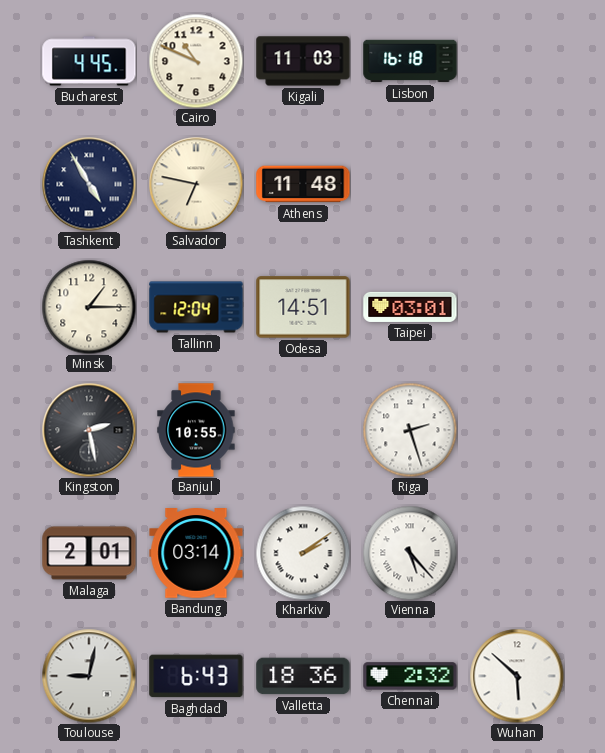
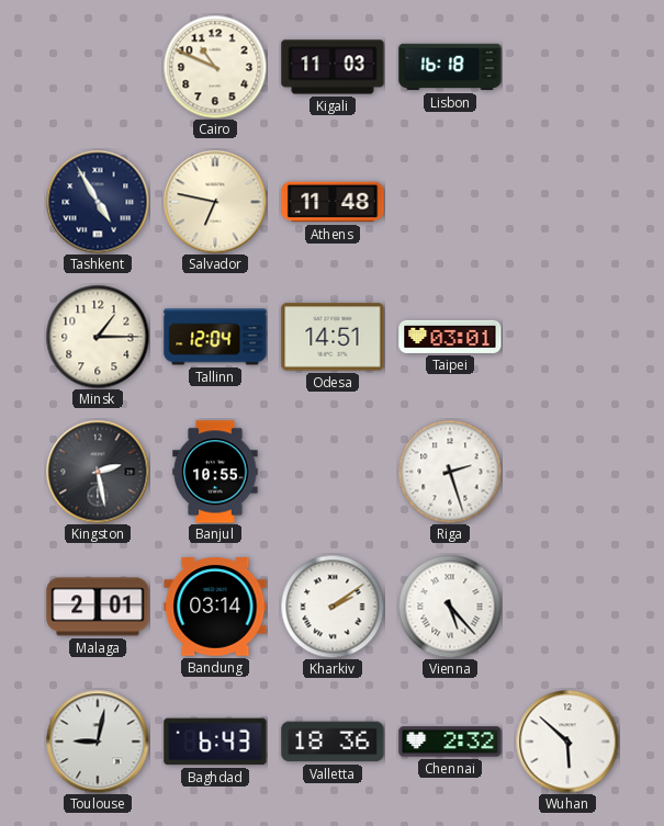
Bucharest: 4:45 -> none
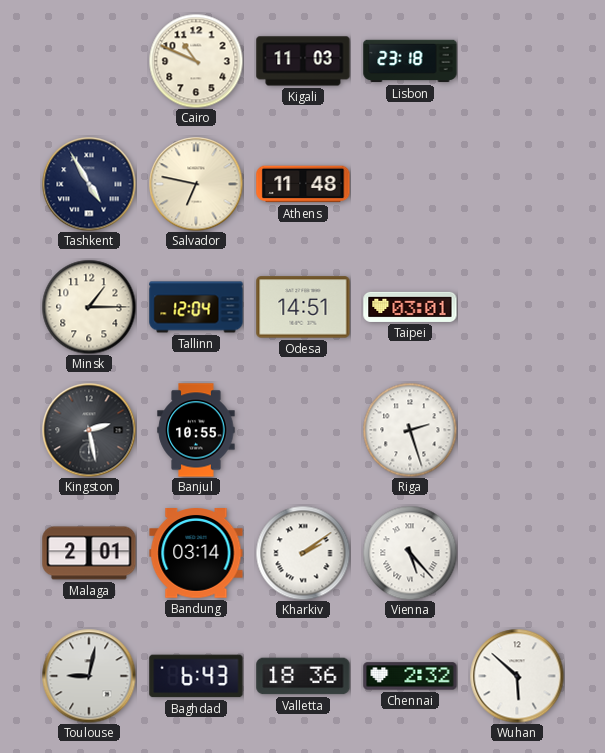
Lisbon: 16:18 -> 23:18
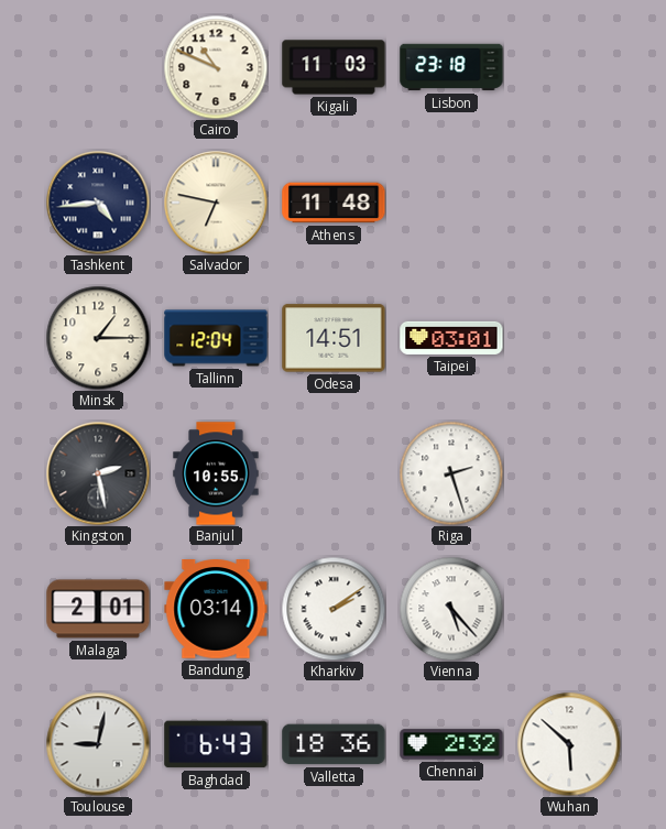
Tashkent: 4:55 -> 4:44
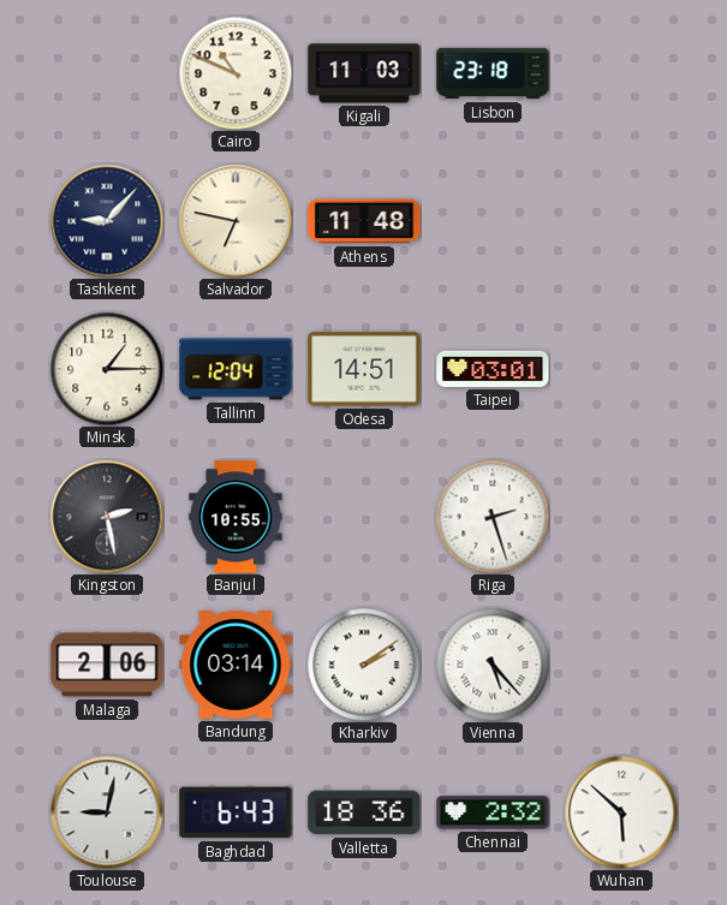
Tashkent: 4:44 -> 9:07
Malaga: 2:01 -> 2:06
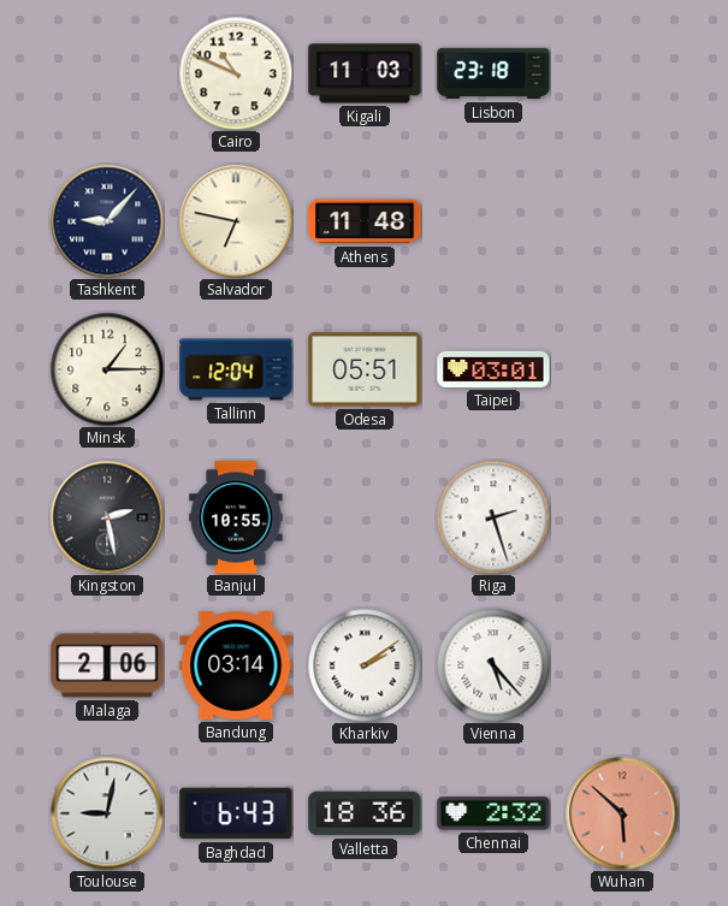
Odesa: 14:51 -> 05:51
Wuhan dial: white -> salmon
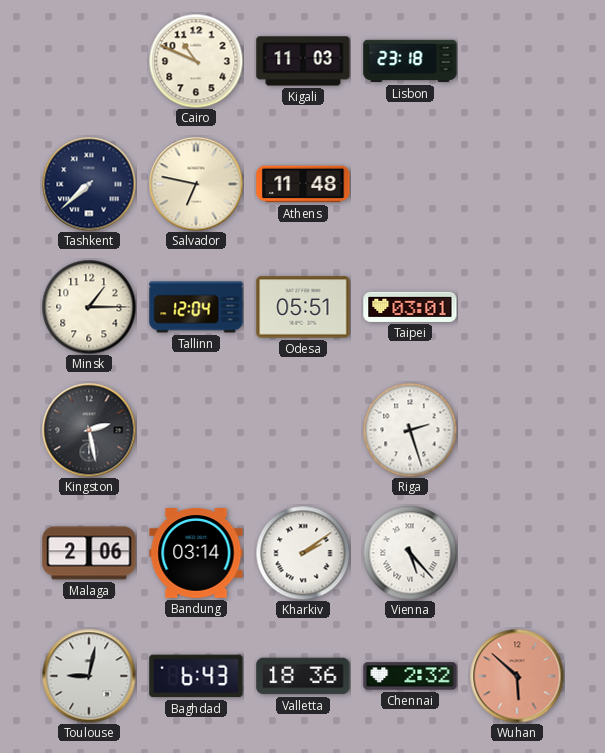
Tashkent: 9:07 -> 7:38
Banjul: 10:55 -> none
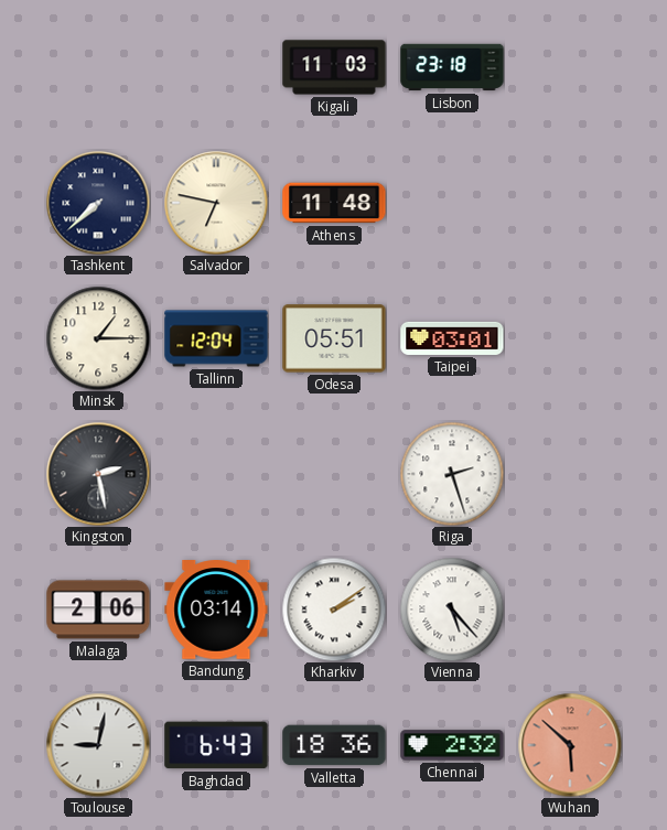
Cairo: 10:49 -> none
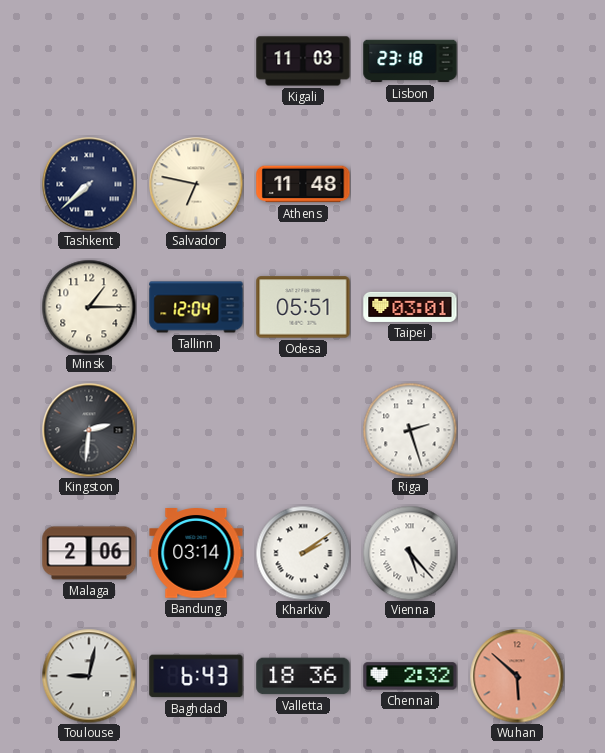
Kingston: 2:28 -> 2:31
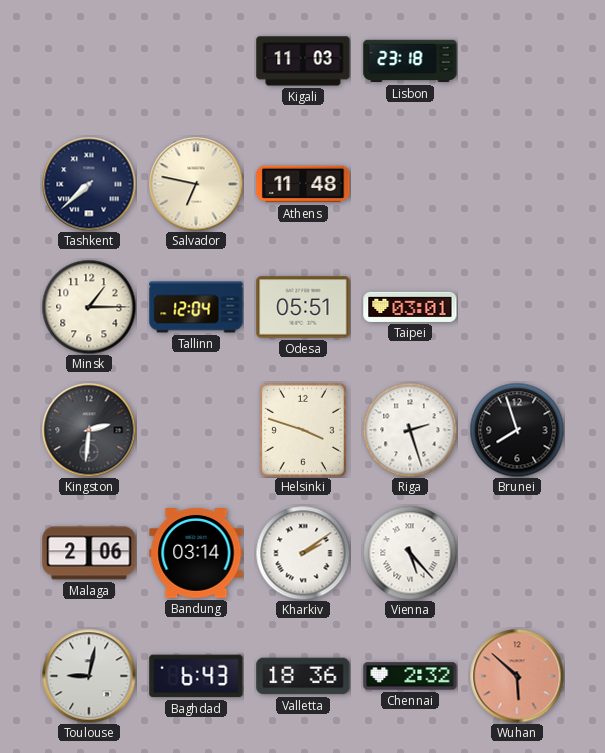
Helsinki: none -> 3:48
Brunei: none -> 7:57
